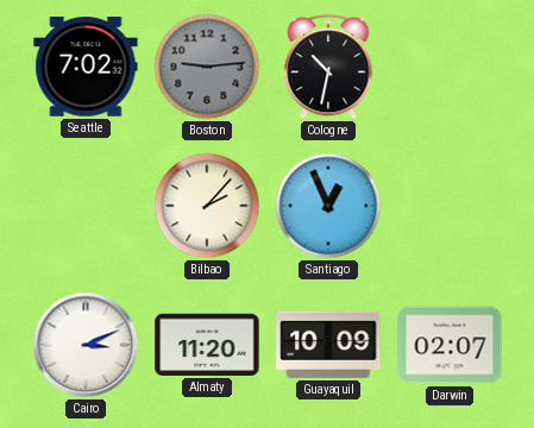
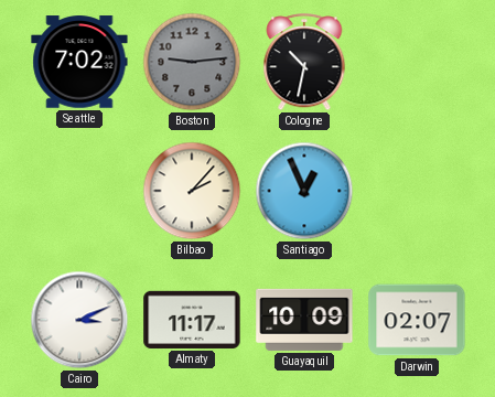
Almaty: 11:20 -> 11:17
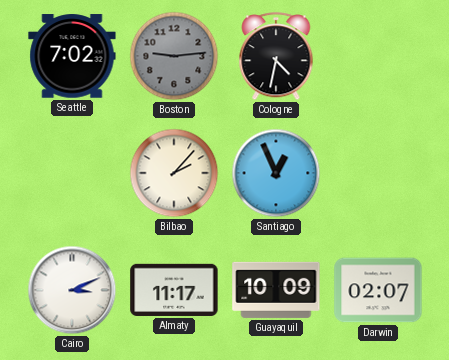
Cologne: 10:32 -> 4:32
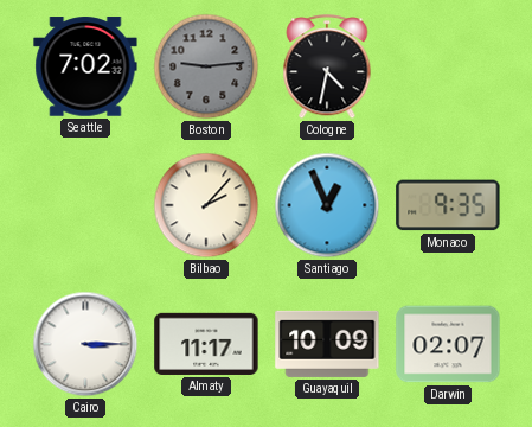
Monaco: none -> 9:35
Cairo: 3:11 -> 3:15
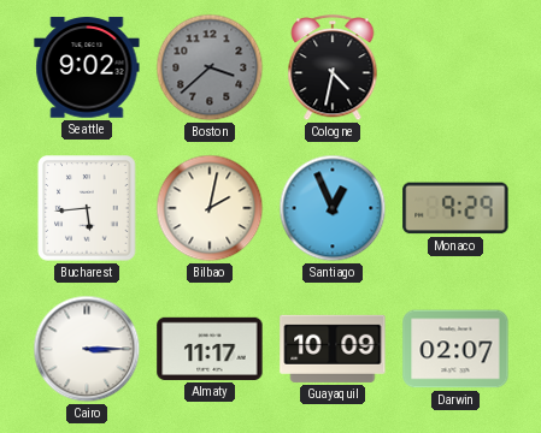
Seattle: 7:02 -> 9:02
Boston: 9:14 -> 3:38
Bucharest: none -> 5:44
Bilbao: 2:07 -> 2:02
Monaco: 9:35 -> 9:29
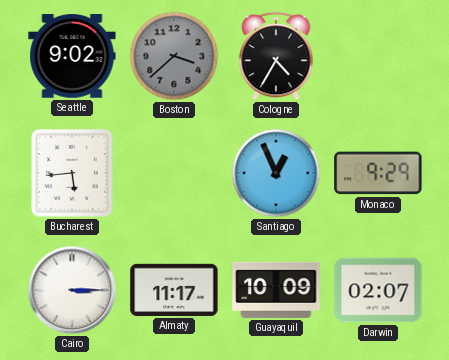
Cologne: 4:32 -> 4:35
Bilbao: 2:02 -> none
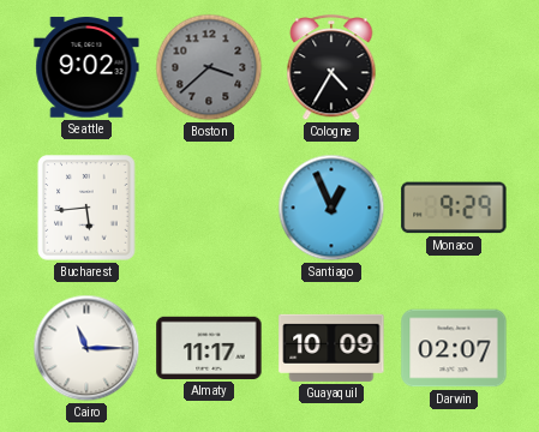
Cairo: 3:15 -> 11:15
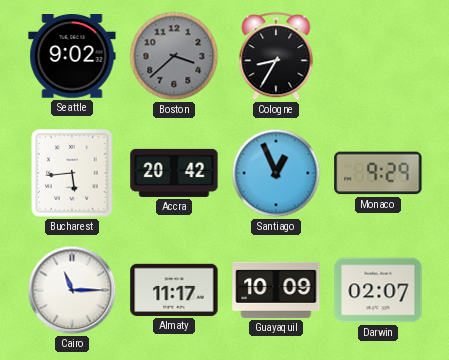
Cologne: 4:35 -> 8:35
Accra: none -> 20:42
